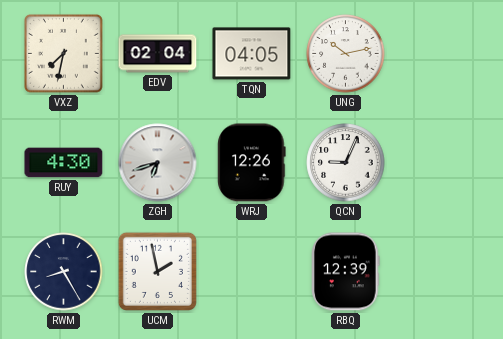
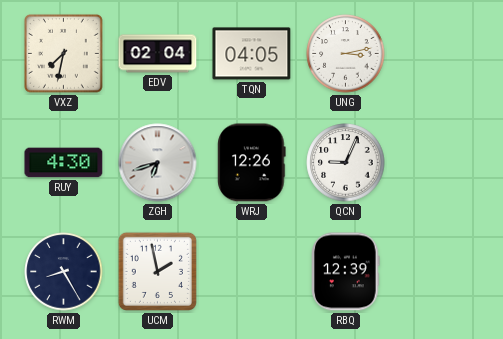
UNG: 10:13 -> 3:13
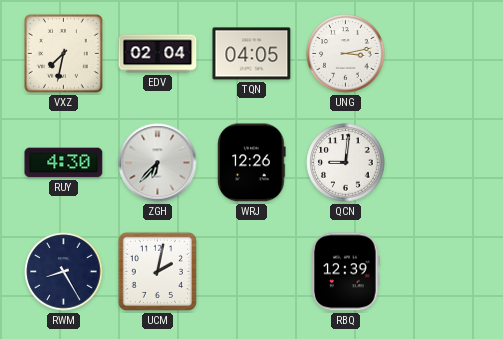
ZGH: 6:42 -> 6:37
QCN: 9:04 -> 9:01
UCM: 1:58 -> 2:02
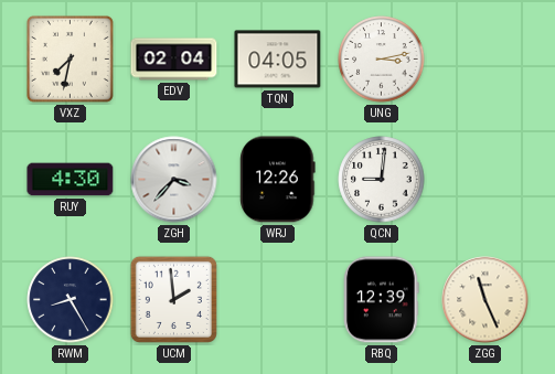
ZGH: 6:37 -> 3:37
UCM: 2:02 -> 1:59
ZGG: none -> 11:26
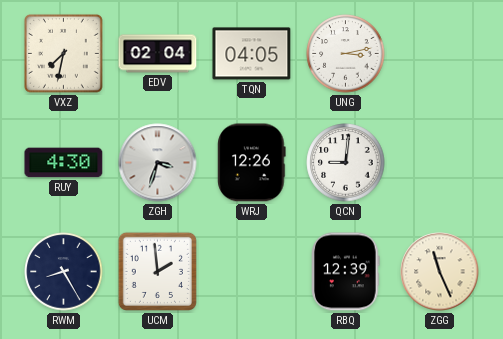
ZGH: 3:37 -> 3:33
